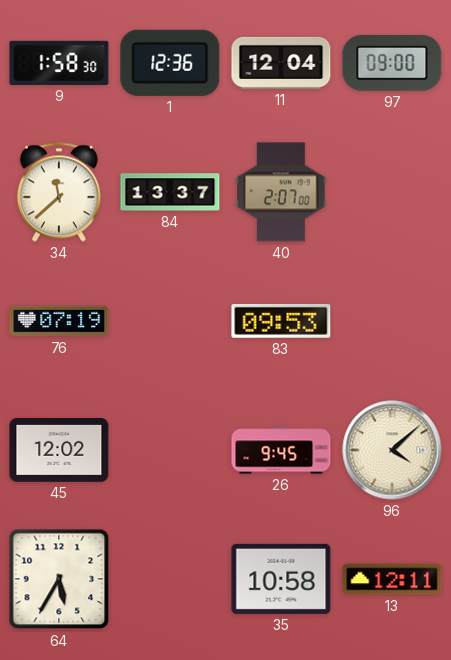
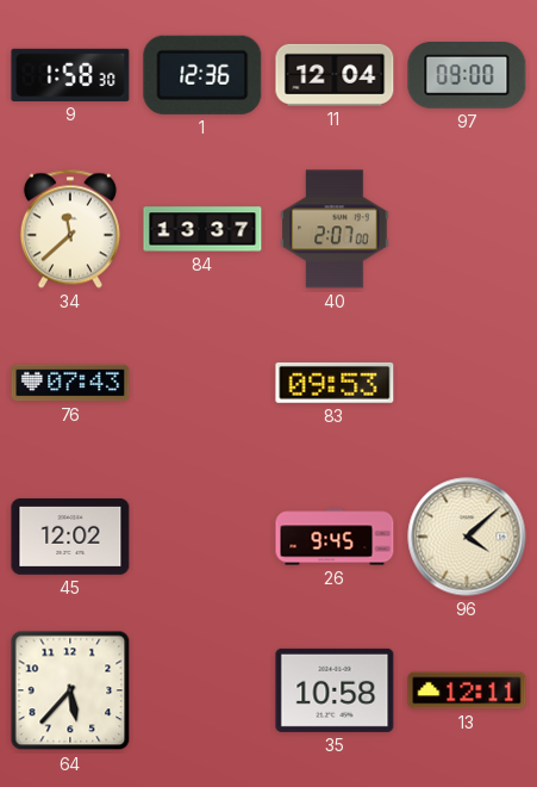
76: 07:19 -> 07:43
64: 5:35 -> 5:37
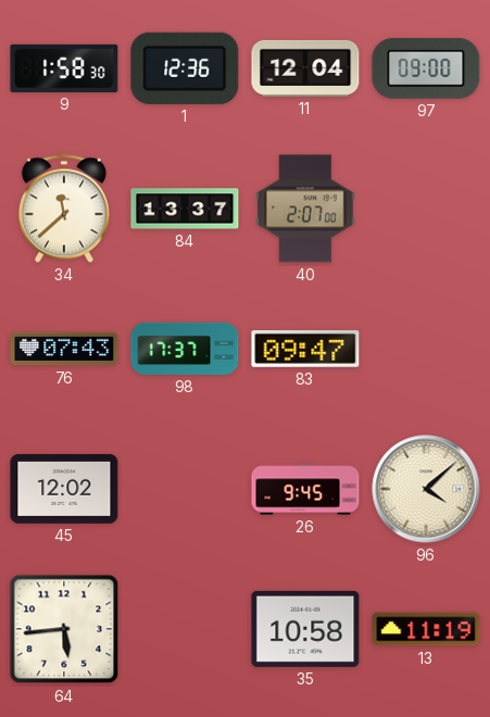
98: none -> 17:37
83: 09:53 -> 09:47
64: 5:37 -> 5:44
13: 12:11 -> 11:19
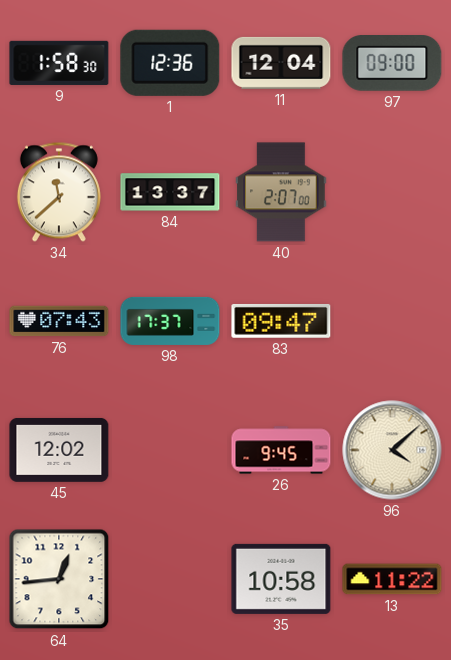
64: 5:44 -> 12:44
13: 11:19 -> 11:22
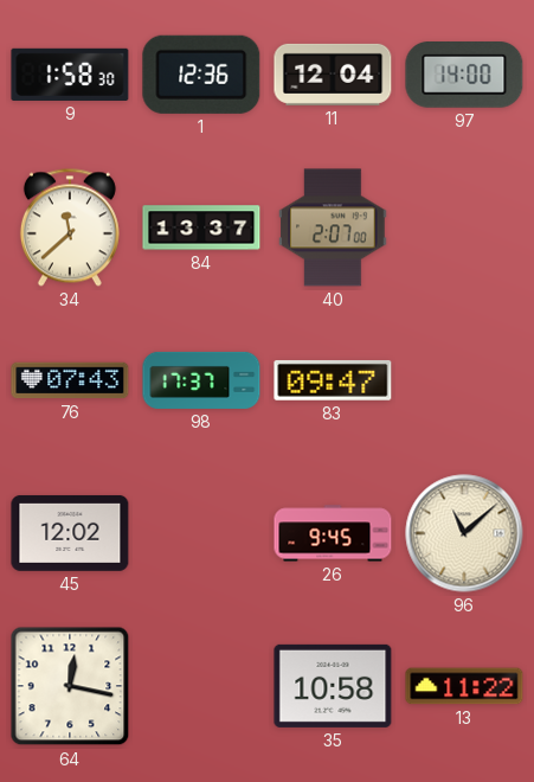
97: 09:00 -> 14:00
96: 4:08 -> 11:08
64: 12:44 -> 12:17
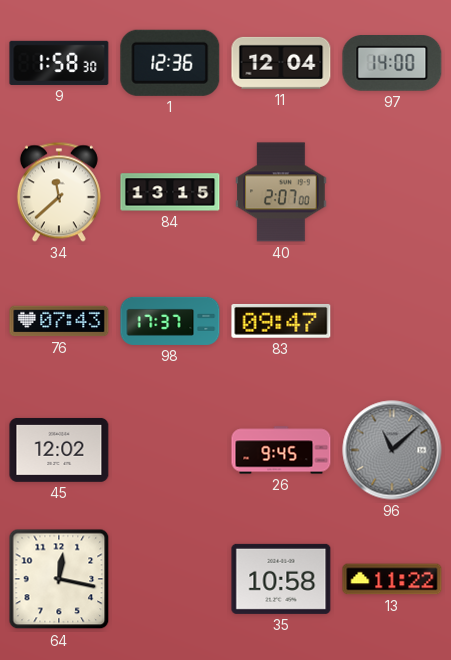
84: 13:37 -> 13:15
96 dial: cream -> grey
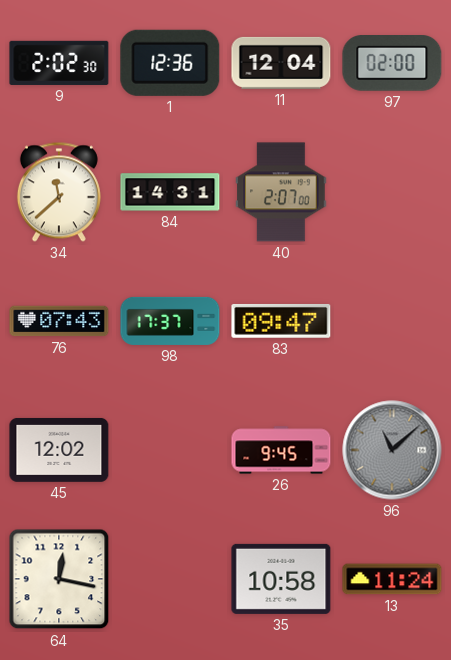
9: 1:58 -> 2:02
97: 14:00 -> 02:00
84: 13:15 -> 14:31
13: 11:22 -> 11:24
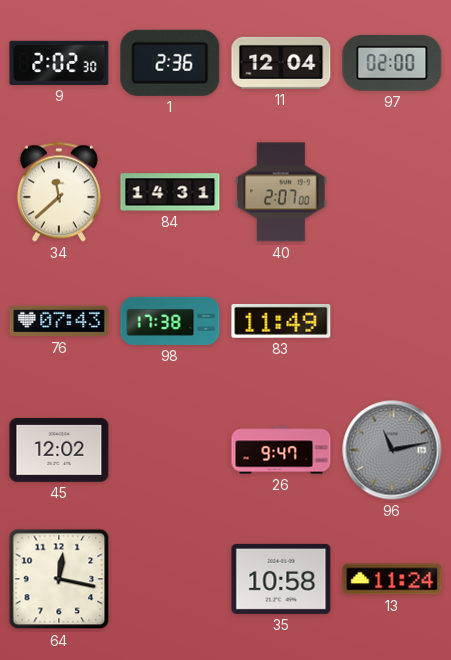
1: 12:36 -> 2:36
98: 17:37 -> 17:38
83: 09:47 -> 11:49
26: 9:45 -> 9:47
96: 11:08 -> 11:13
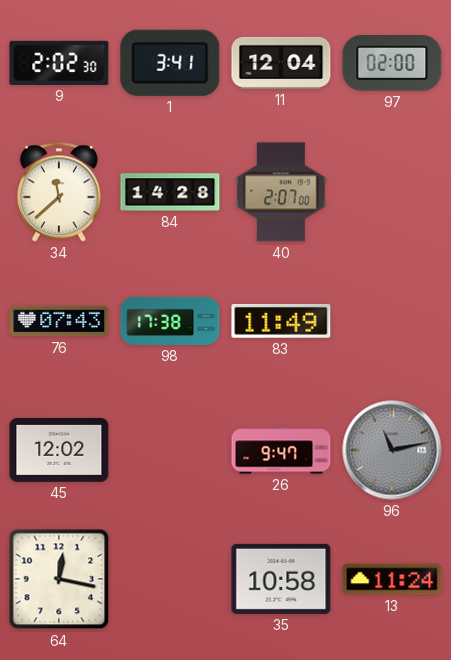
1: 2:36 -> 3:41
84: 14:31 -> 14:28
